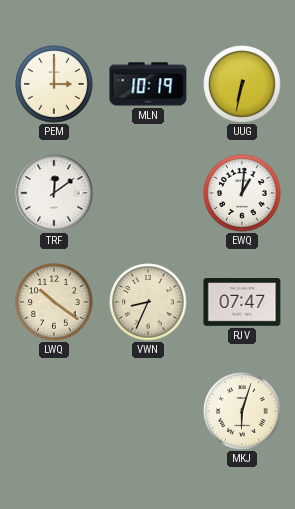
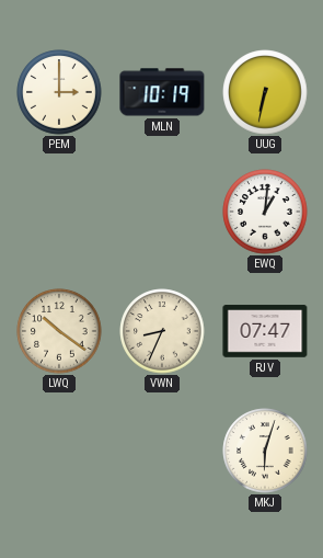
TRF: 12:09 -> none
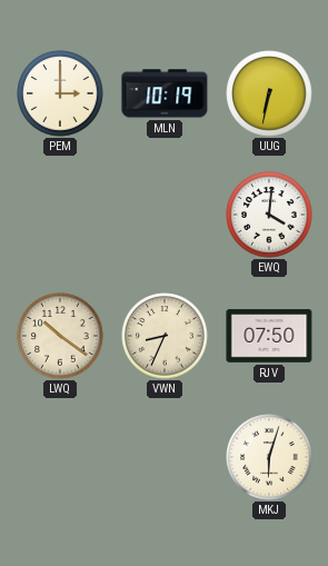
EWQ: 1:01 -> 4:01
RJV: 07:47 -> 07:50
